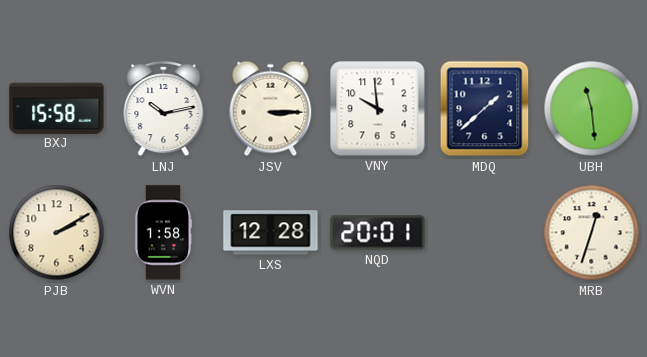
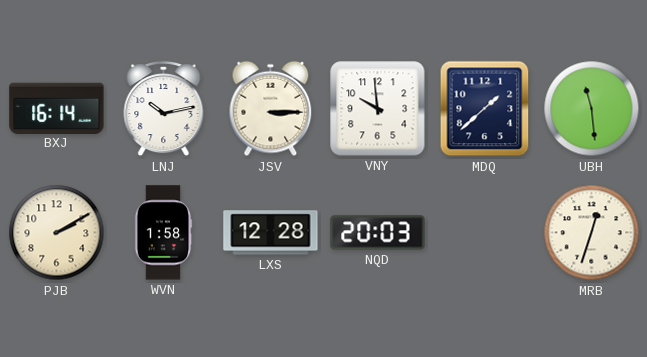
BXJ: 15:58 -> 16:14
NQD: 20:01 -> 20:03
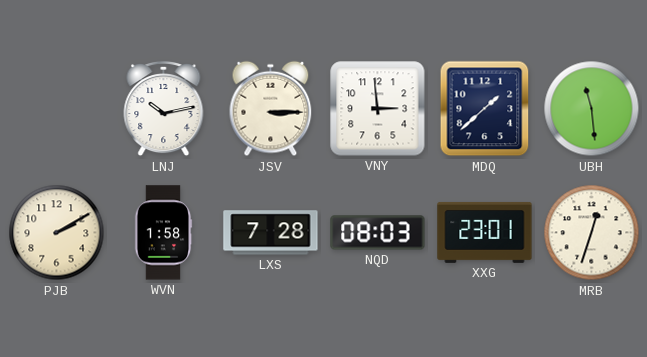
BXJ: 16:14 -> none
VNY: 9:59 -> 2:59
LXS: 12:28 -> 7:28
NQD: 20:03 -> 08:03
XXG: none -> 23:01
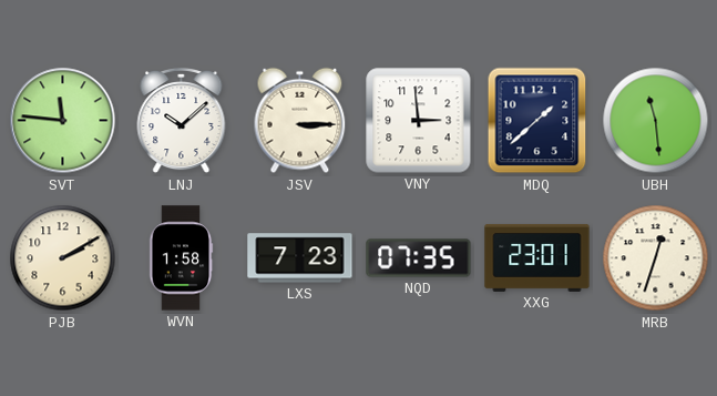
SVT: none -> 11:46
LNJ: 10:13 -> 10:08
LXS: 7:28 -> 7:23
NQD: 08:03 -> 07:35
